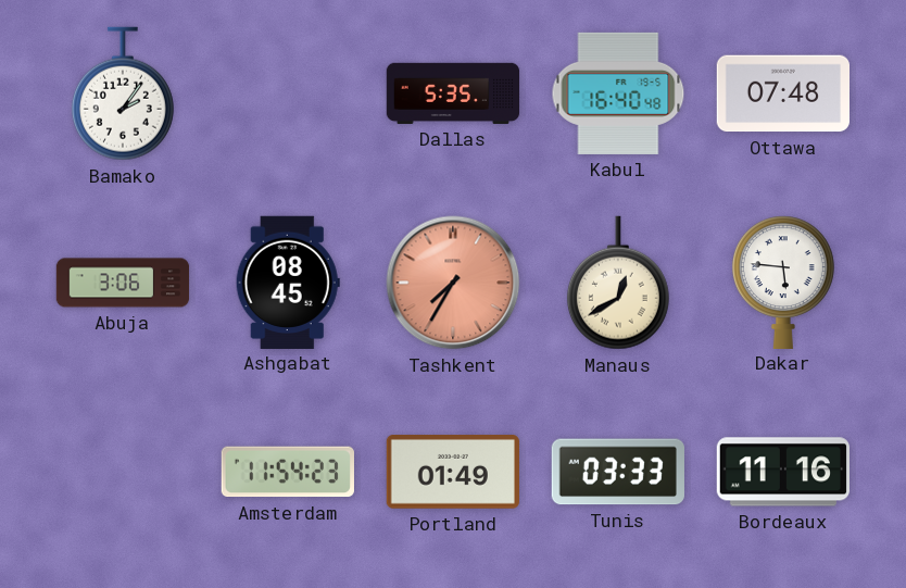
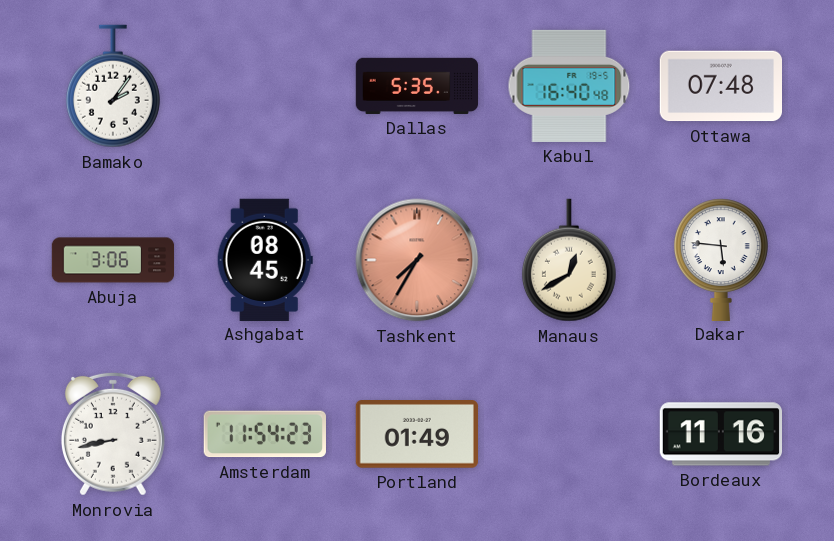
Monrovia: none -> 8:43
Tunis: 03:33 -> none
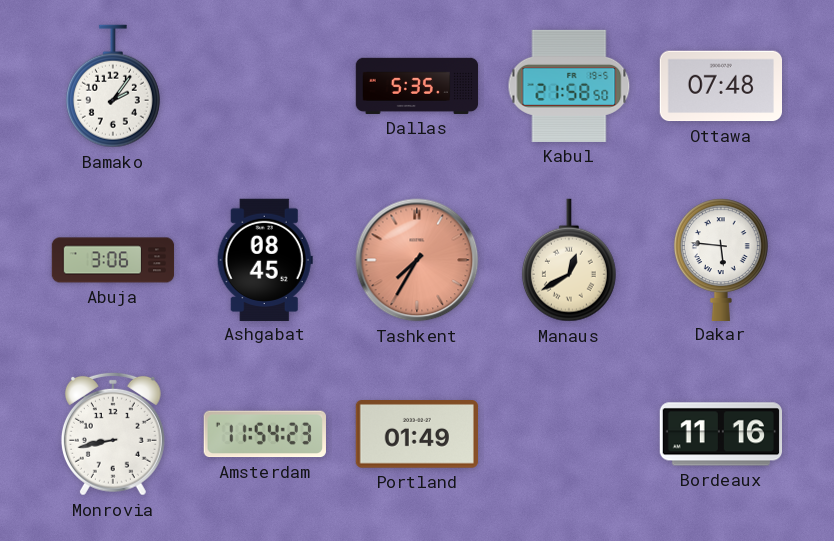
Kabul: 16:40 -> 21:58
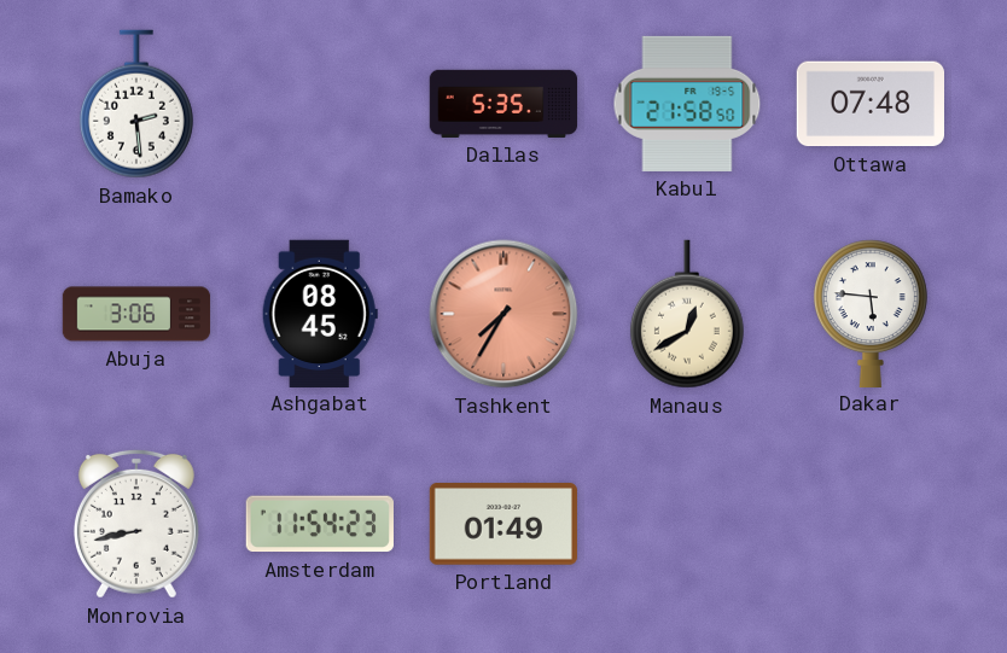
Bamako: 2:06 -> 2:29
Bordeaux: 11:16 -> none
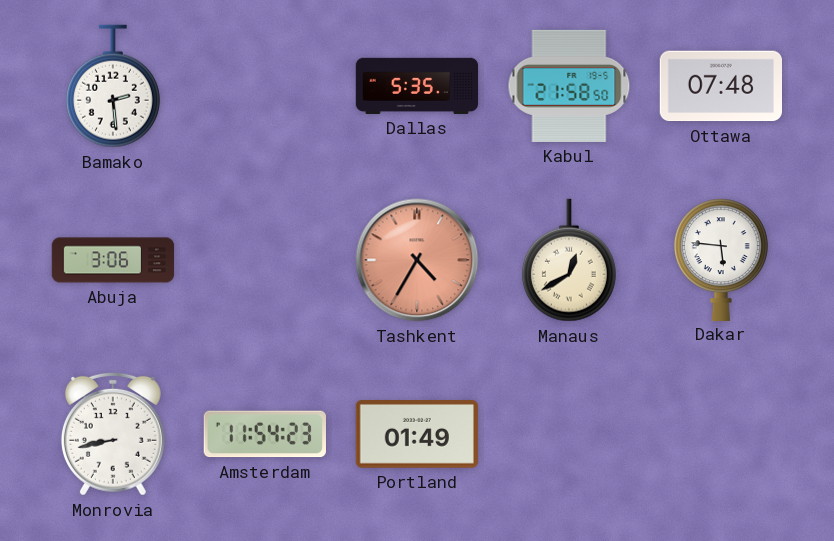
Ashgabat: 08:45 -> none
Tashkent: 7:35 -> 4:35
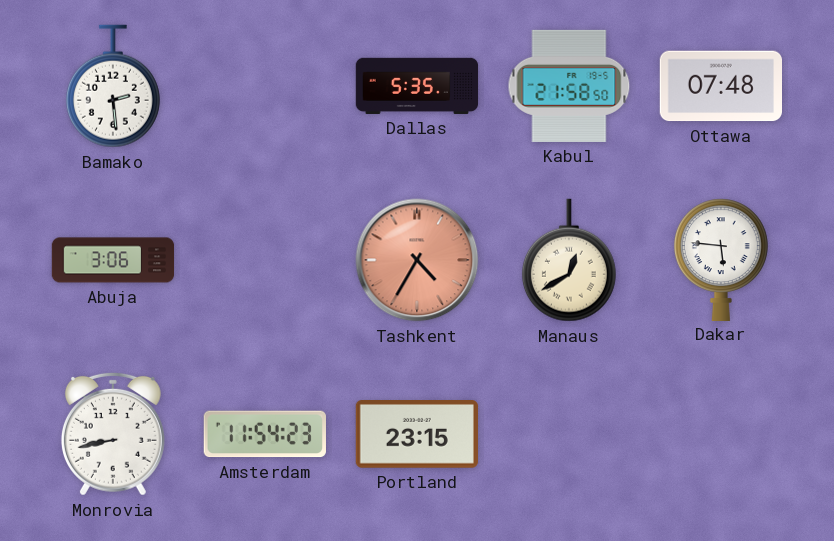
Portland: 01:49 -> 23:15
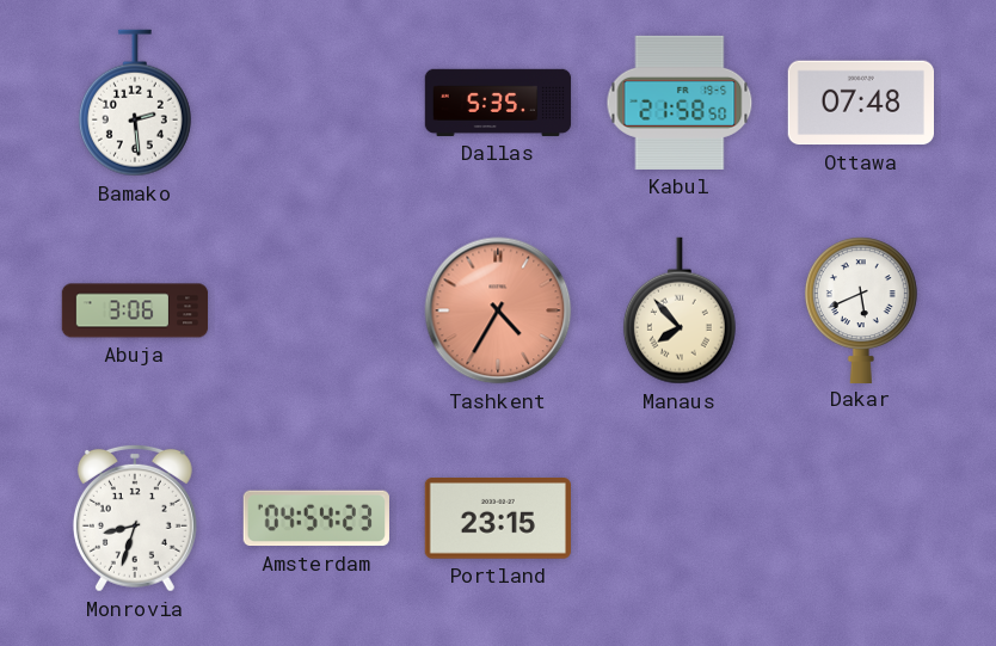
Manaus: 12:40 -> 7:53
Dakar: 5:46 -> 5:41
Monrovia: 8:43 -> 8:33
Amsterdam: 11:54 -> 04:54
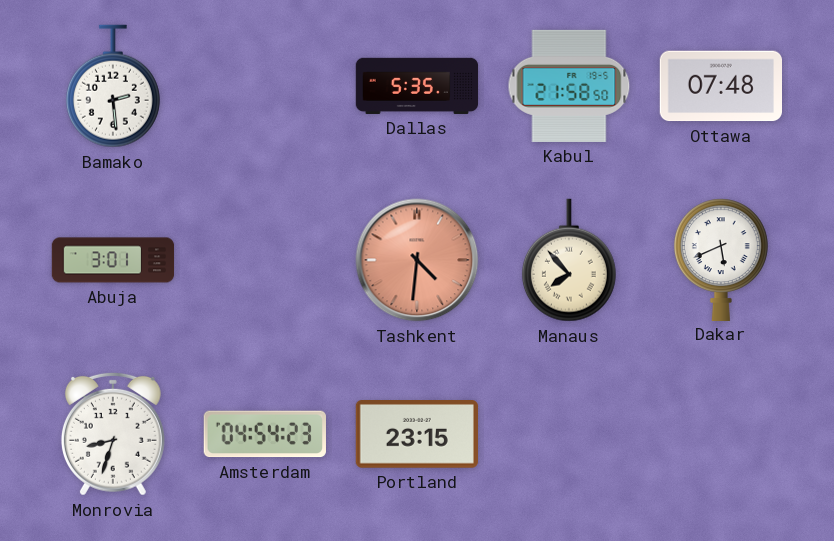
Abuja: 3:06 -> 3:01
Tashkent: 4:35 -> 4:31
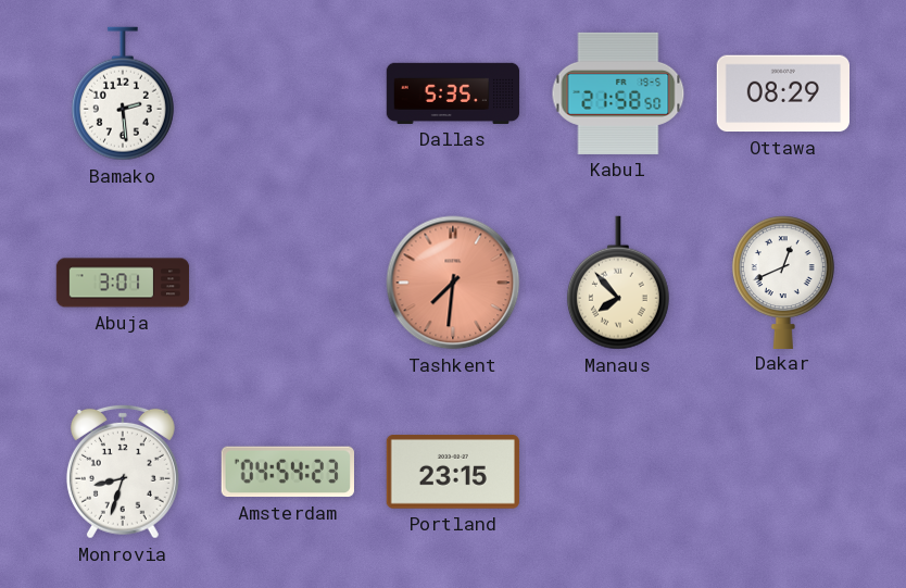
Ottawa: 07:48 -> 08:29
Tashkent: 4:31 -> 7:31
Dakar: 5:41 -> 12:41
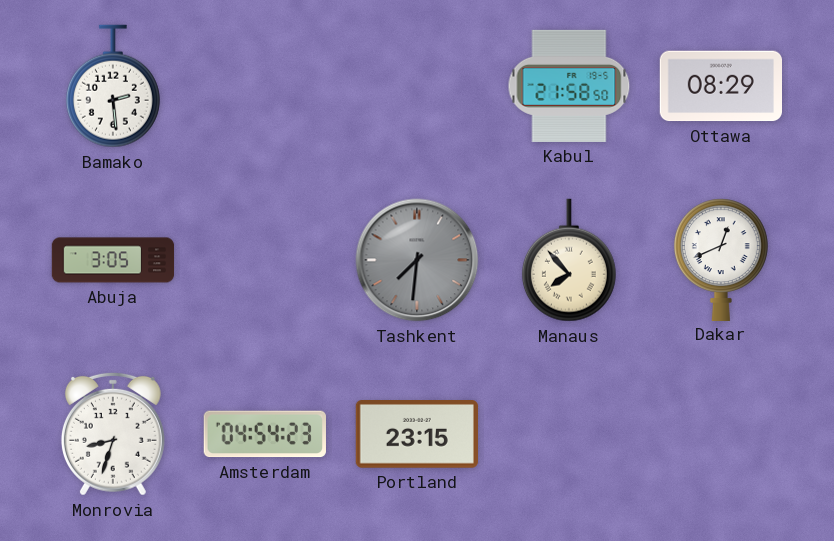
Dallas: 5:35 -> none
Abuja: 3:01 -> 3:05
Tashkent dial: salmon -> grey
